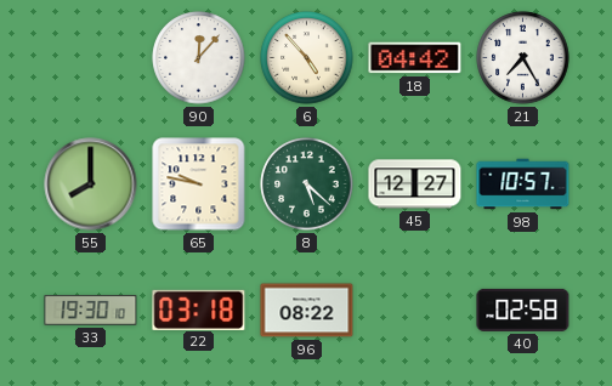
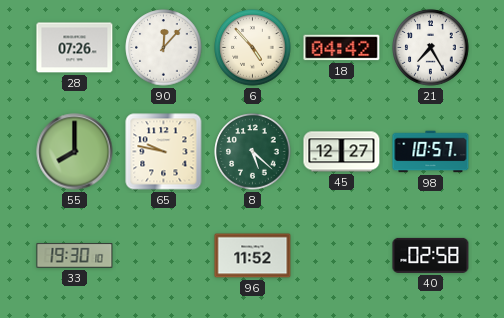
28: none -> 07:26
22: 03:18 -> none
96: 08:22 -> 11:52
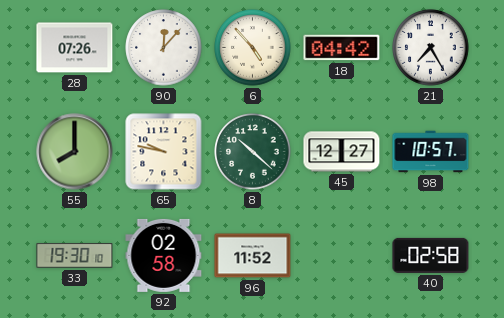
8: 5:22 -> 10:22
92: none -> 02:58
